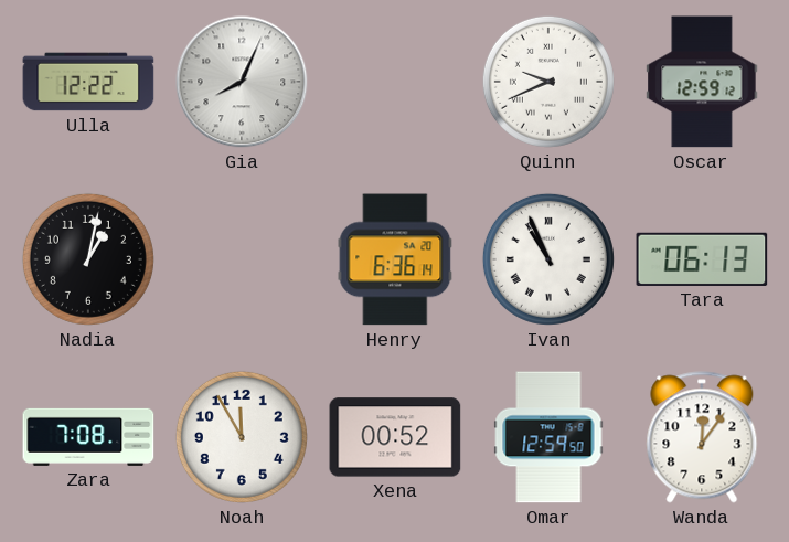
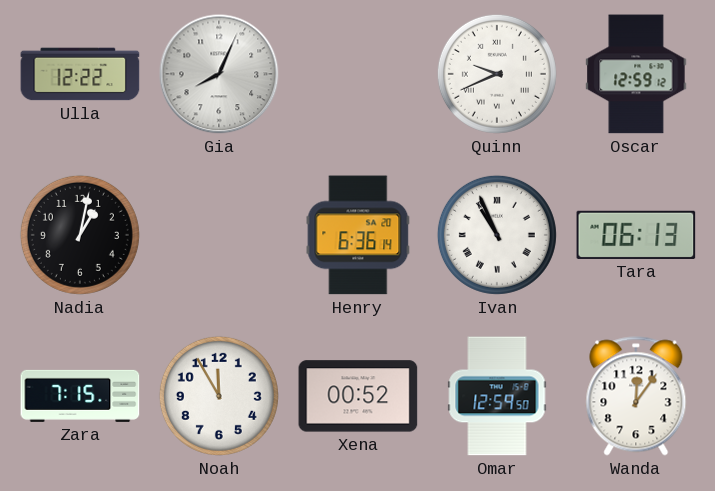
Zara: 7:08 -> 7:15
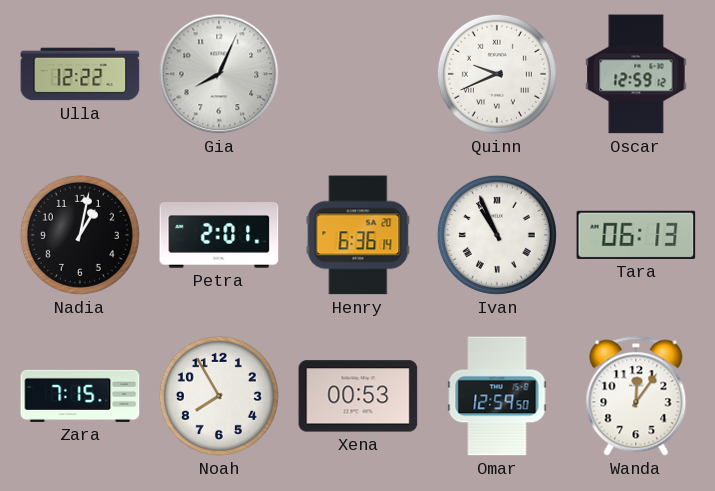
Petra: none -> 2:01
Noah: 11:55 -> 7:55
Xena: 00:52 -> 00:53
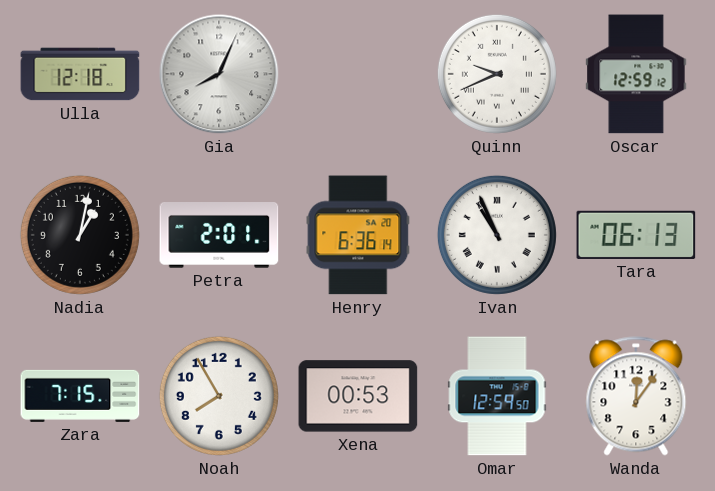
Ulla: 12:22 -> 12:18
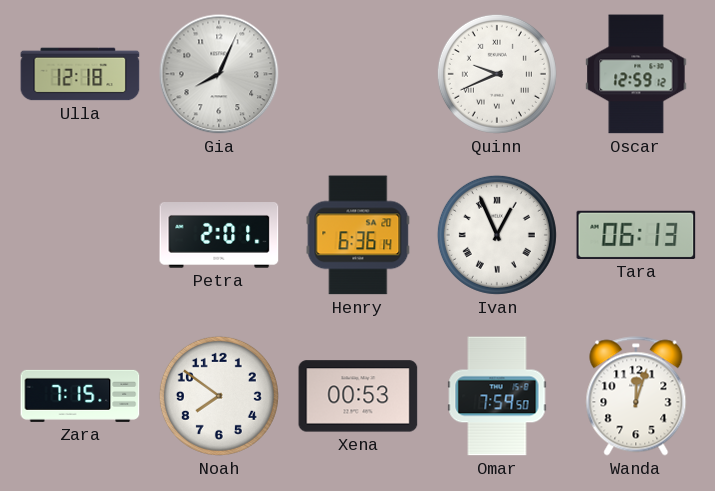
Nadia: 1:02 -> none
Ivan: 10:56 -> 12:56
Noah: 7:55 -> 7:51
Omar: 12:59 -> 7:59
Wanda: 12:06 -> 12:03
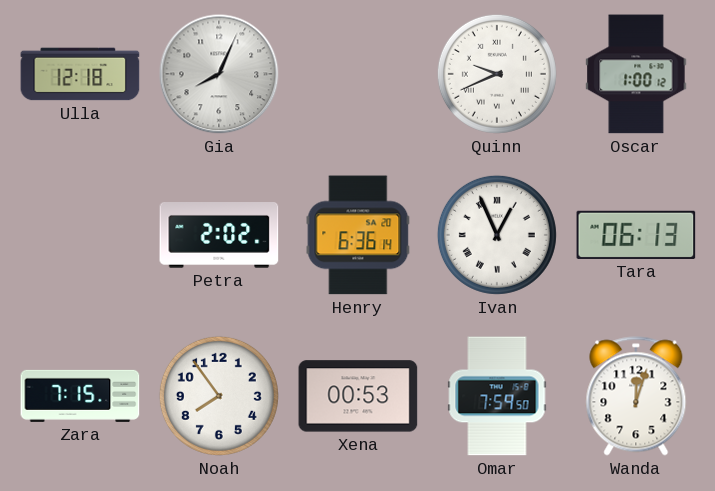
Oscar: 12:59 -> 1:00
Petra: 2:01 -> 2:02
Noah: 7:51 -> 7:54
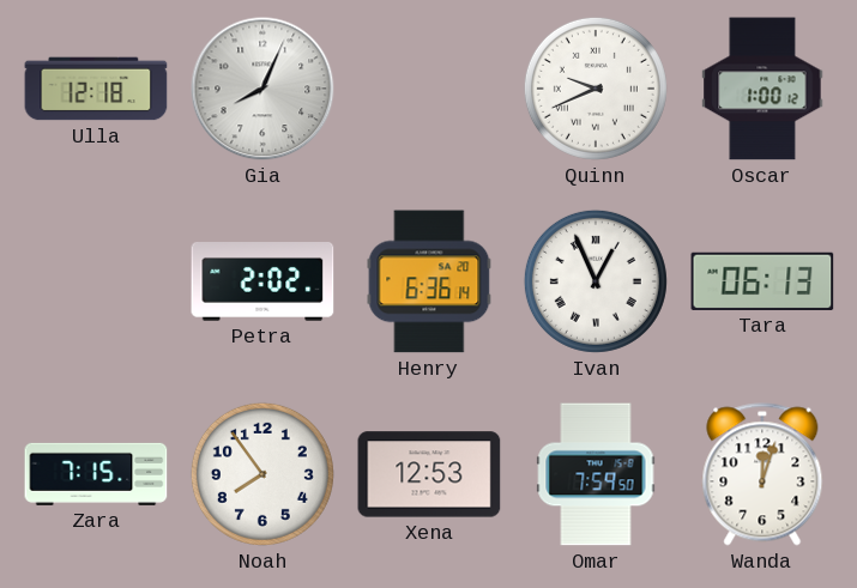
Xena: 00:53 -> 12:53
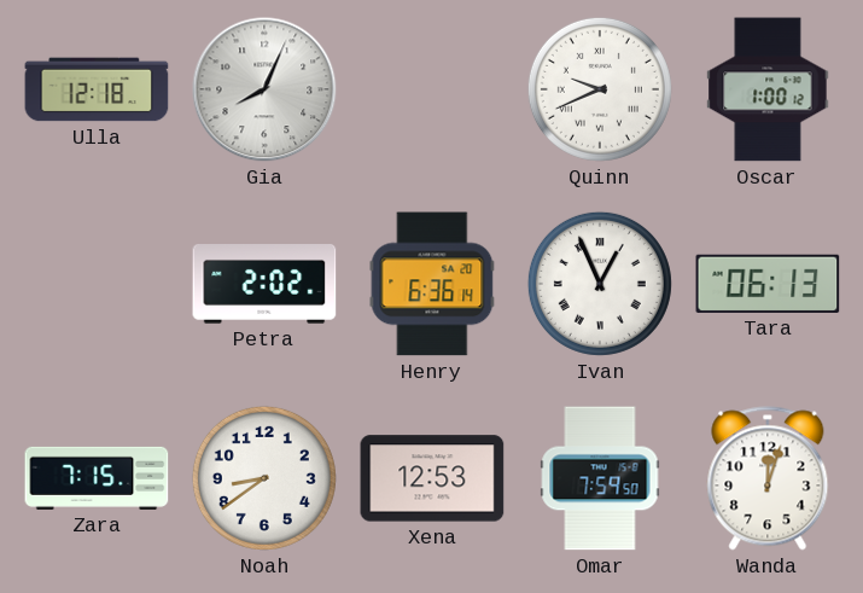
Noah: 7:54 -> 8:39
